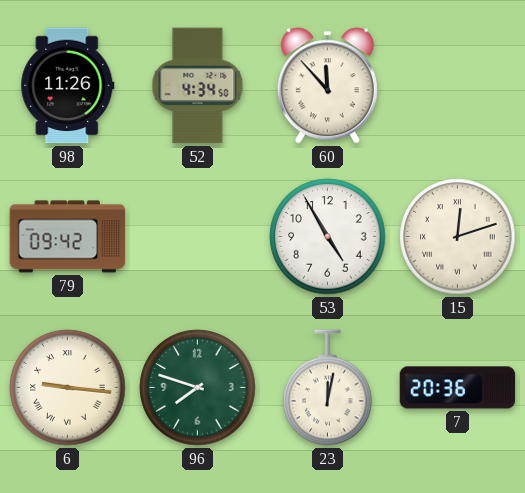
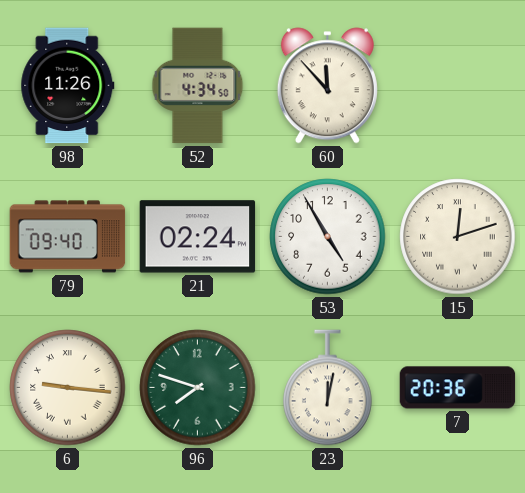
79: 09:42 -> 09:40
21: none -> 02:24
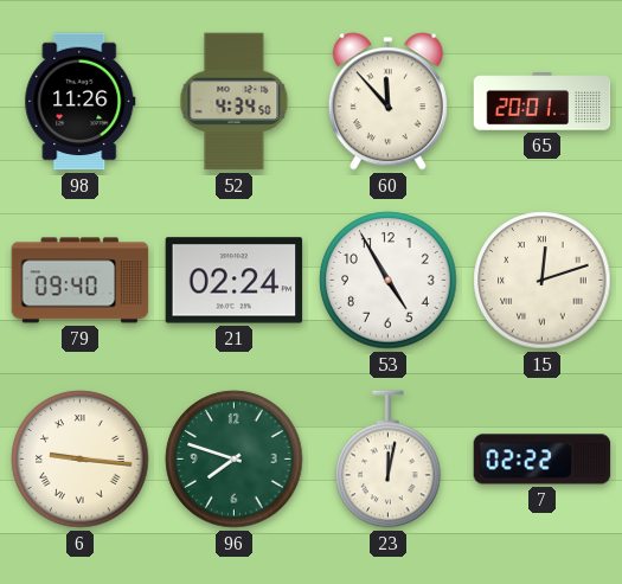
65: none -> 20:01
7: 20:36 -> 02:22
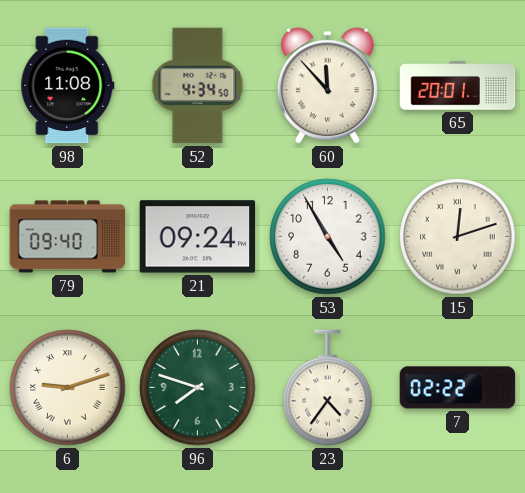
98: 11:26 -> 11:08
21: 02:24 -> 09:24
6: 9:16 -> 9:12
23: 12:02 -> 4:36
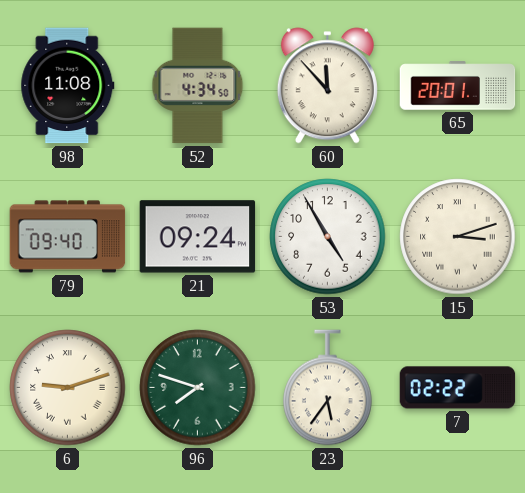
15: 12:12 -> 3:12
23: 4:36 -> 5:36
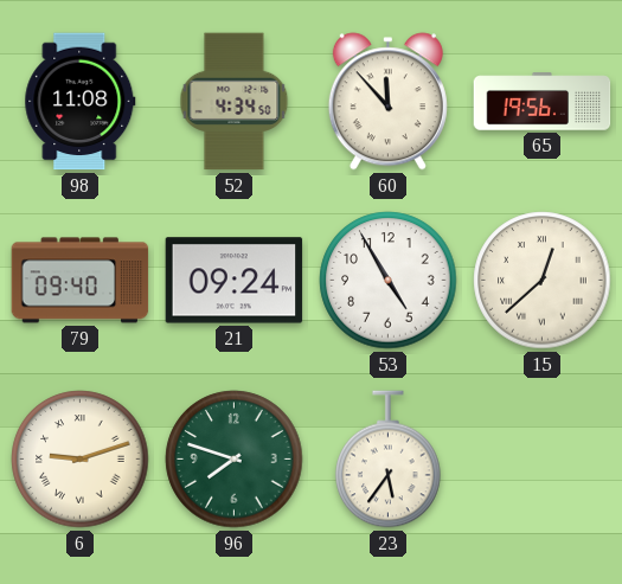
65: 20:01 -> 19:56
15: 3:12 -> 12:38
7: 02:22 -> none
